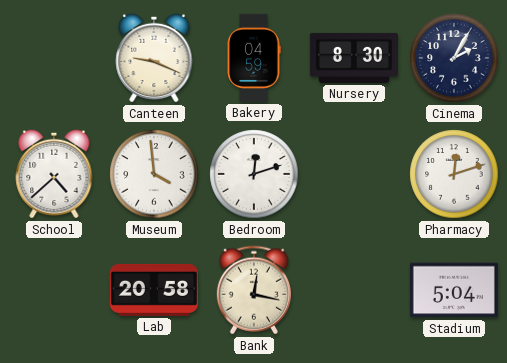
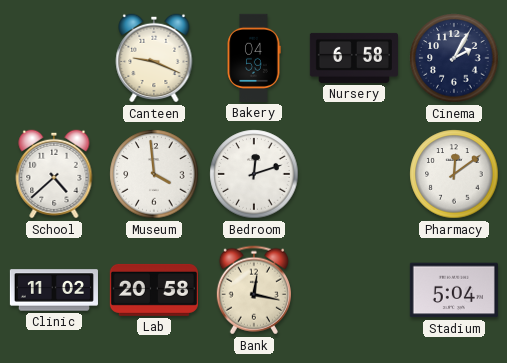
Nursery: 8:30 -> 6:58
Pharmacy: 12:12 -> 12:09
Clinic: none -> 11:02
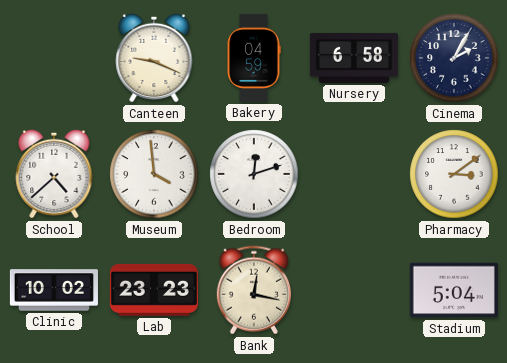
Pharmacy: 12:09 -> 3:09
Clinic: 11:02 -> 10:02
Lab: 20:58 -> 23:23
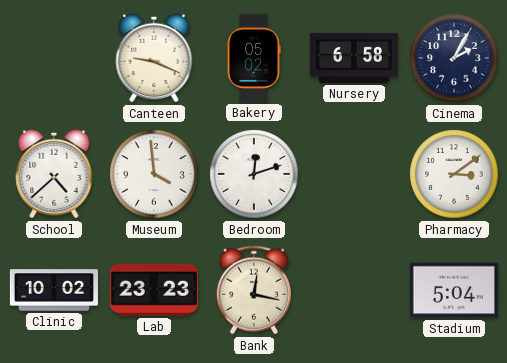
Bakery: 04:59 -> 05:02
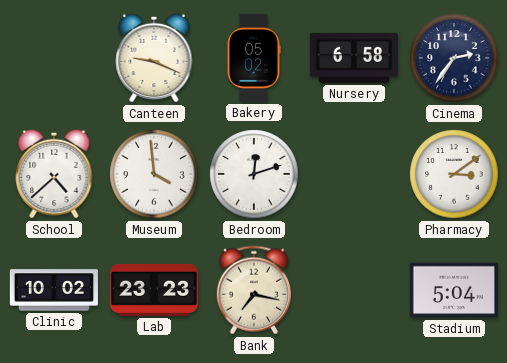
Cinema: 2:05 -> 2:36
Bank: 12:17 -> 7:17
